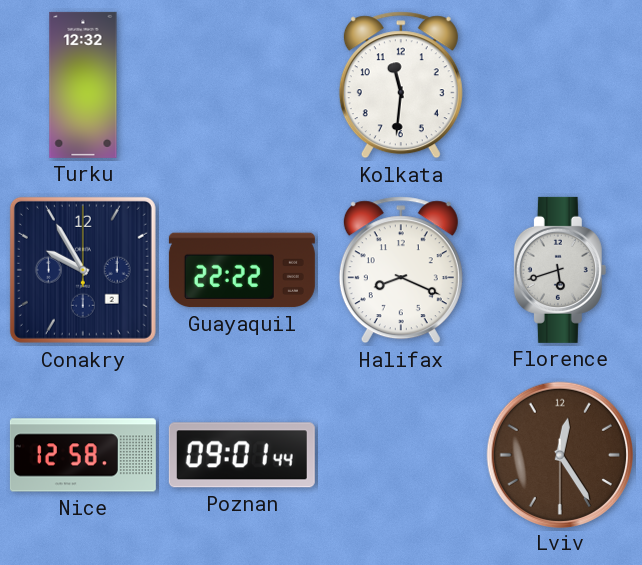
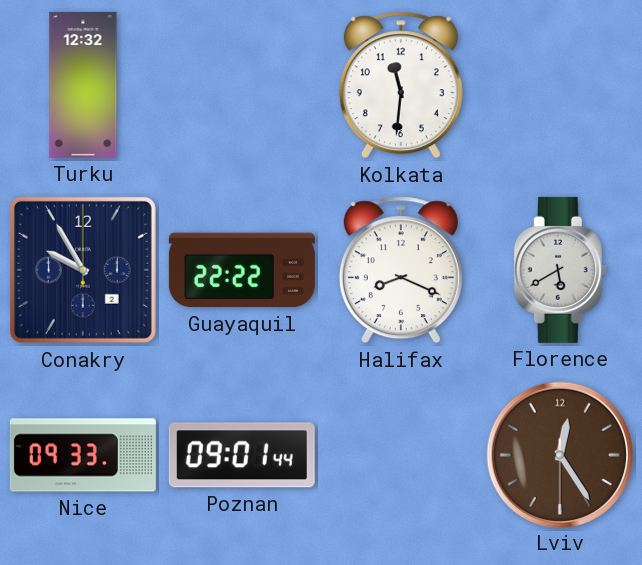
Florence: 5:42 -> 5:40
Nice: 12:58 -> 09:33
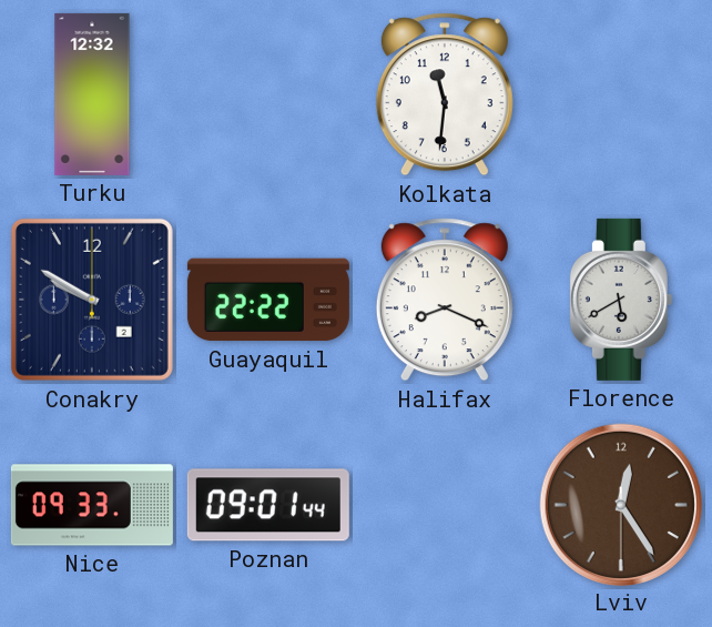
Conakry: 9:55 -> 9:50
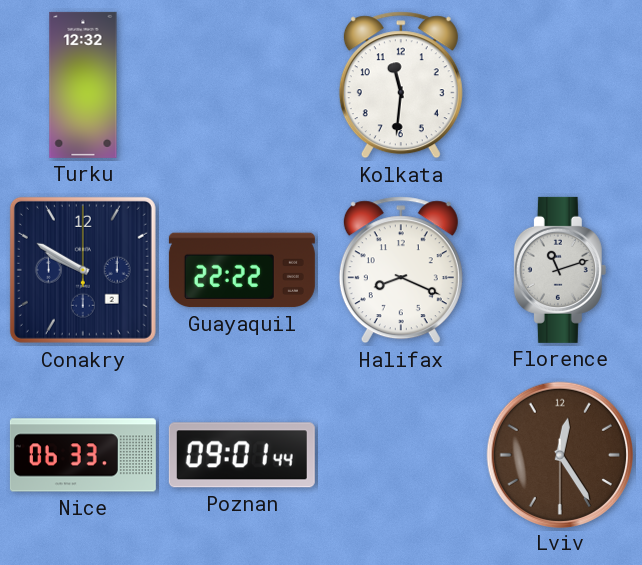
Florence: 5:40 -> 11:12
Nice: 09:33 -> 06:33
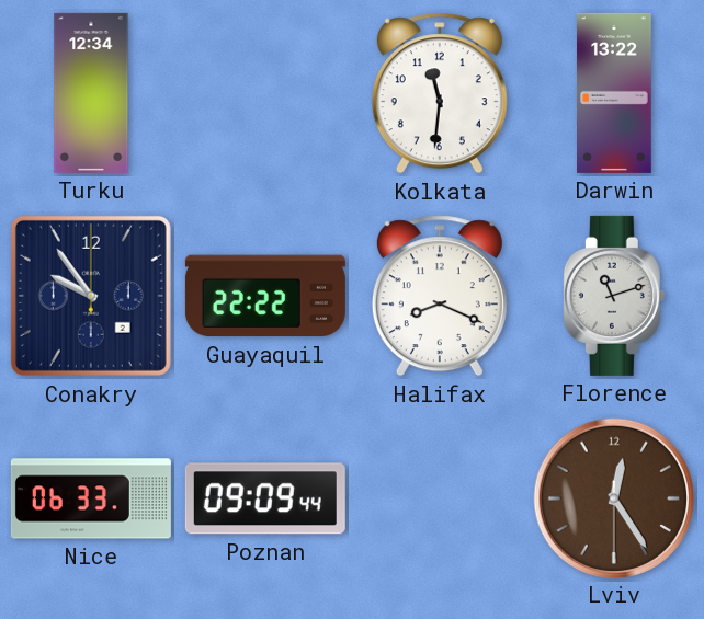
Turku: 12:32 -> 12:34
Darwin: none -> 13:22
Conakry: 9:50 -> 9:54
Poznan: 09:01 -> 09:09
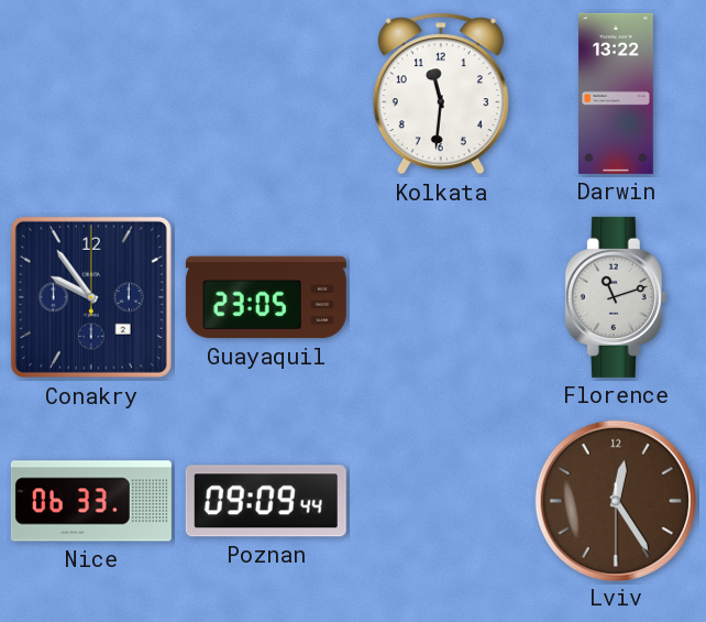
Turku: 12:34 -> none
Guayaquil: 22:22 -> 23:05
Halifax: 8:19 -> none
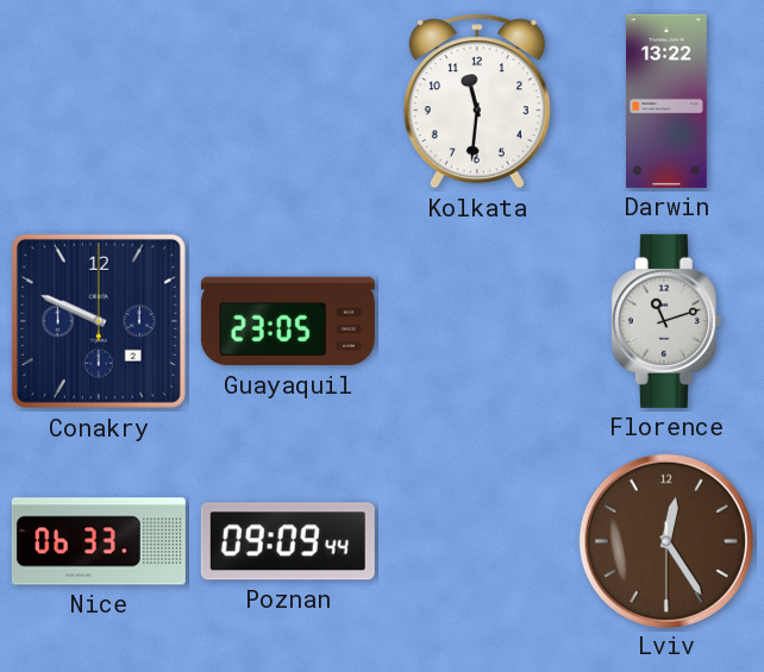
Conakry: 9:54 -> 9:49
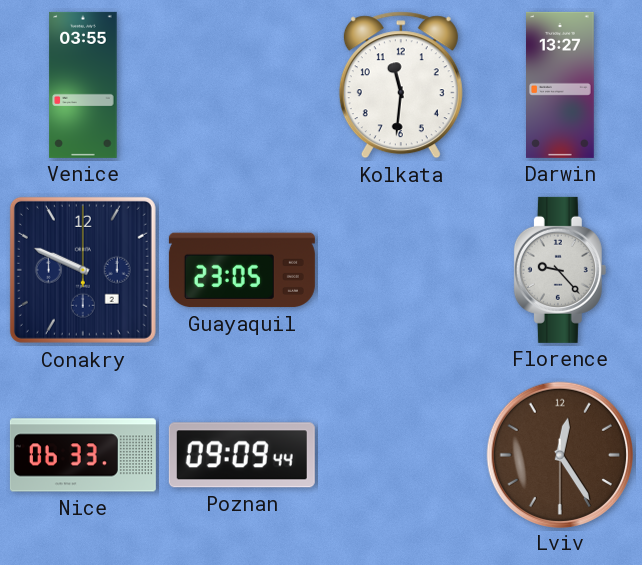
Venice: none -> 03:55
Darwin: 13:22 -> 13:27
Florence: 11:12 -> 9:23
